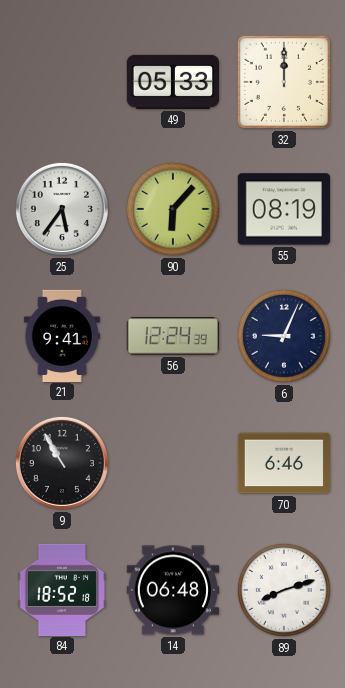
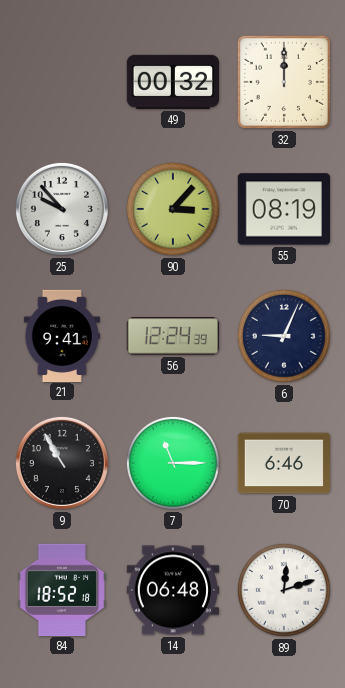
49: 05:33 -> 00:32
25: 5:36 -> 9:53
90: 6:07 -> 3:07
7: none -> 11:15
89: 8:12 -> 12:12
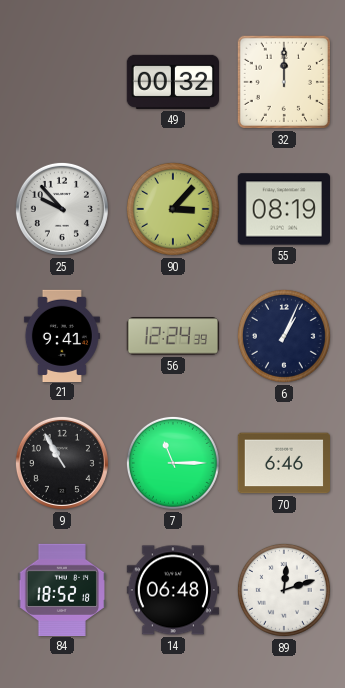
6: 9:04 -> 1:04
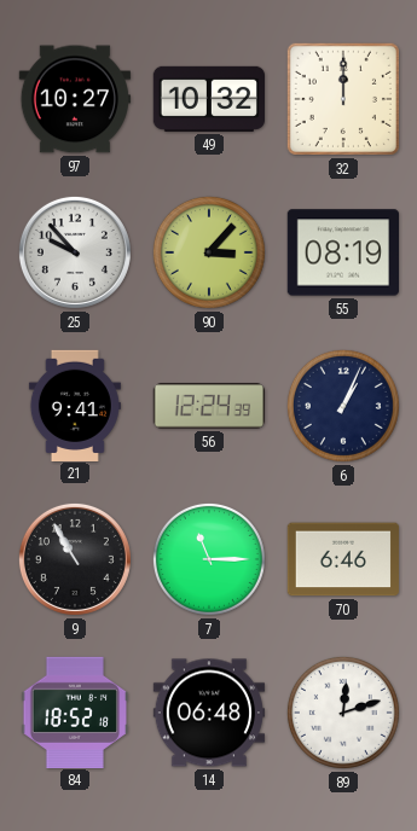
97: none -> 10:27
49: 00:32 -> 10:32
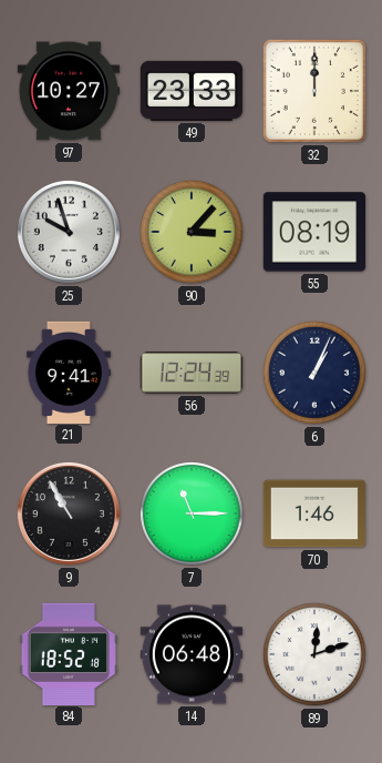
49: 10:32 -> 23:33
25: 9:53 -> 9:57
70: 6:46 -> 1:46
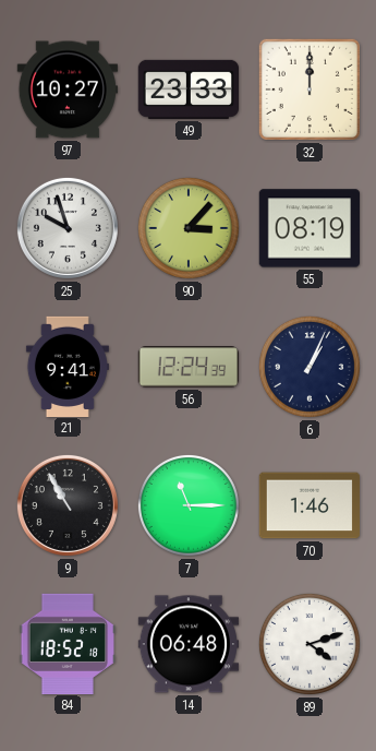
89: 12:12 -> 4:12
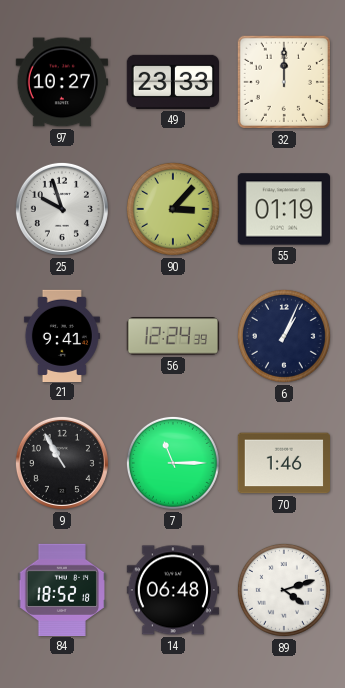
55: 08:19 -> 01:19
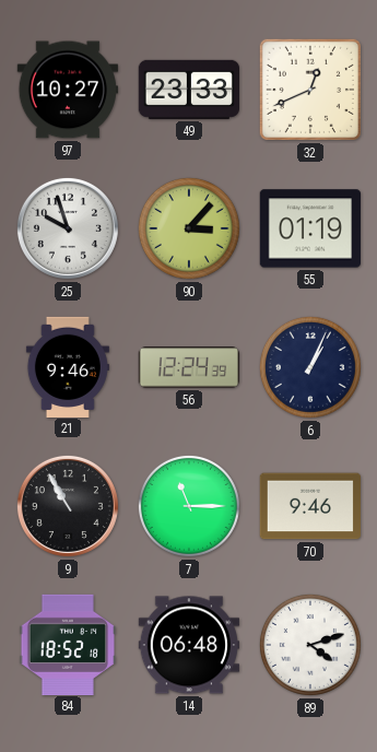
32: 12:00 -> 12:41
21: 9:41 -> 9:46
70: 1:46 -> 9:46
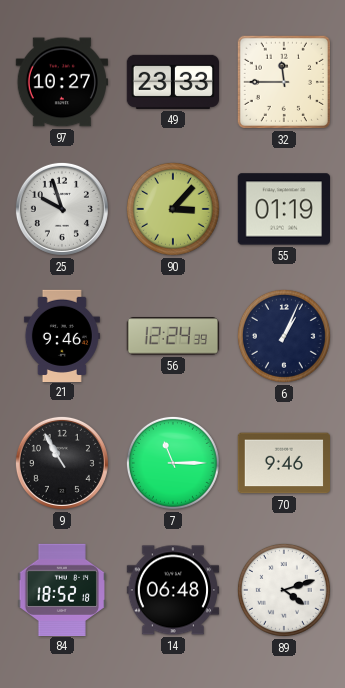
32: 12:41 -> 11:45
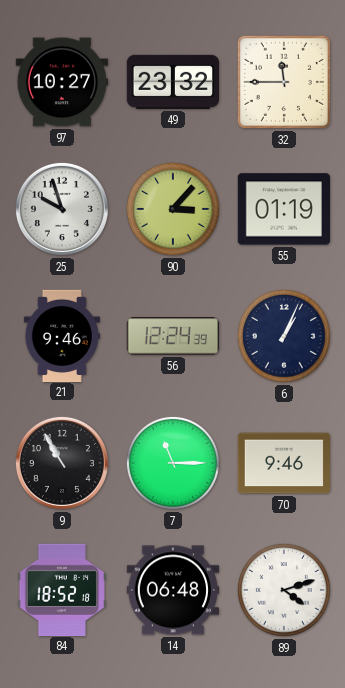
49: 23:33 -> 23:32
